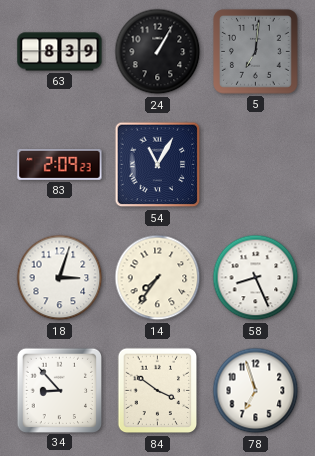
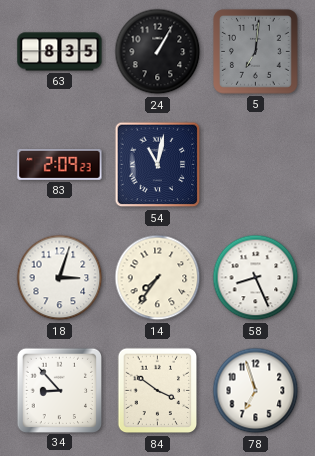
63: 8:39 -> 8:35
54: 11:05 -> 11:02
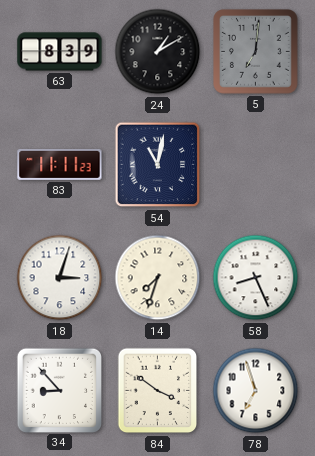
63: 8:35 -> 8:39
24: 1:05 -> 1:10
83: 2:09 -> 11:11
14: 7:36 -> 7:33
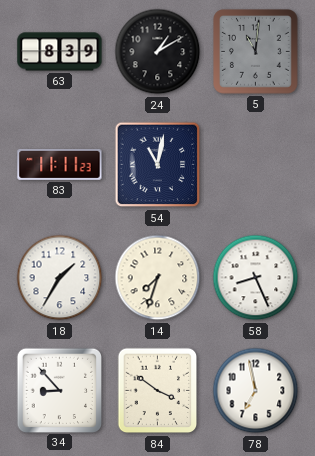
5: 7:01 -> 11:01
18: 3:03 -> 1:35
78: 6:57 -> 6:58
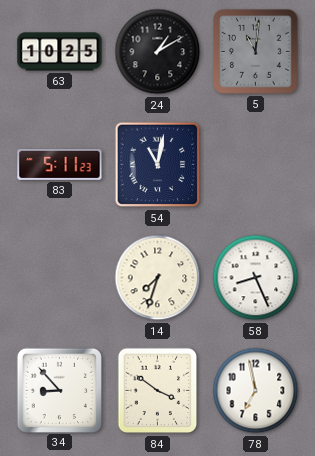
63: 8:39 -> 10:25
83: 11:11 -> 5:11
18: 1:35 -> none
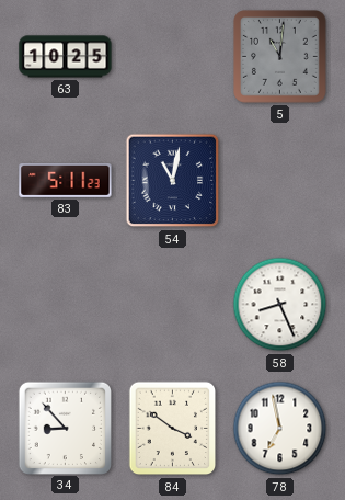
24: 1:10 -> none
14: 7:33 -> none
